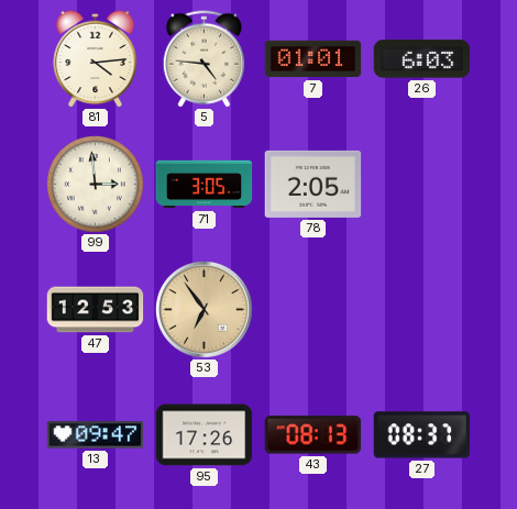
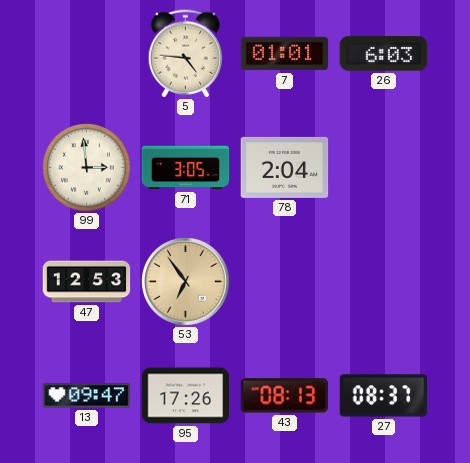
81: 4:14 -> none
78: 2:05 -> 2:04
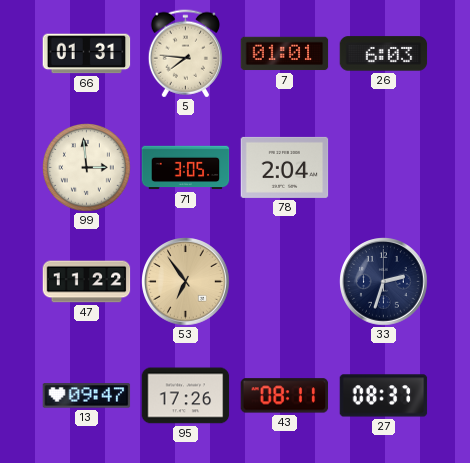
66: none -> 01:31
5: 4:46 -> 7:46
47: 12:53 -> 11:22
33: none -> 2:33
43: 08:13 -> 08:11
